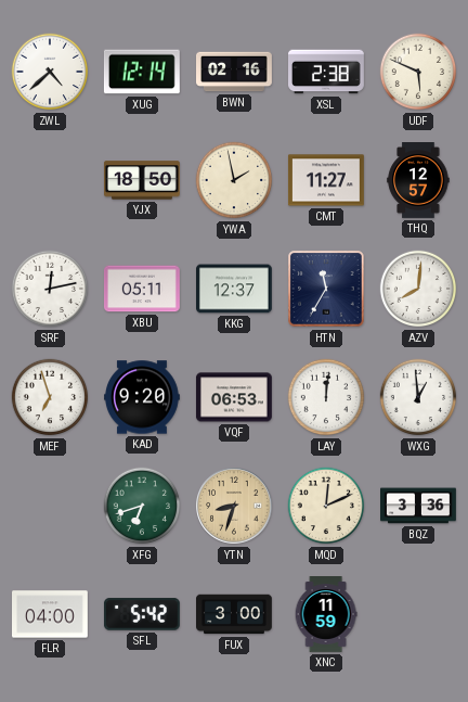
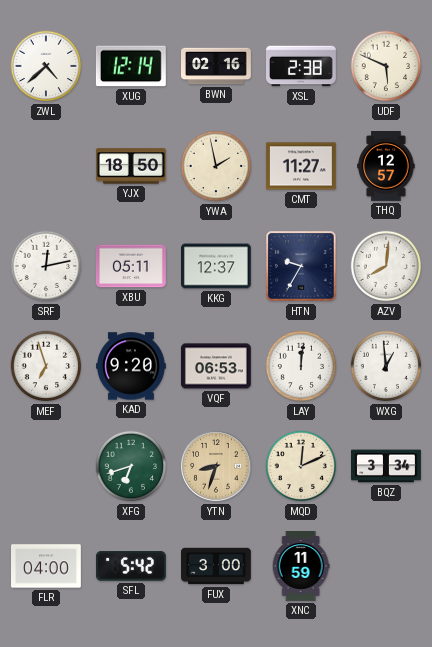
HTN: 11:35 -> 9:35
BQZ: 3:36 -> 3:34
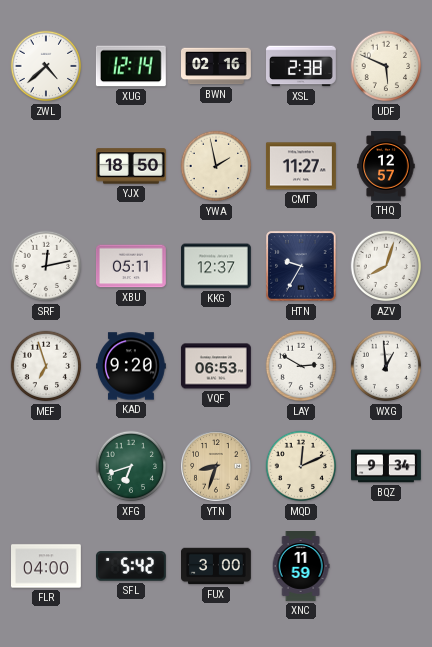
AZV: 8:01 -> 8:03
LAY: 12:01 -> 2:50
BQZ: 3:34 -> 9:34
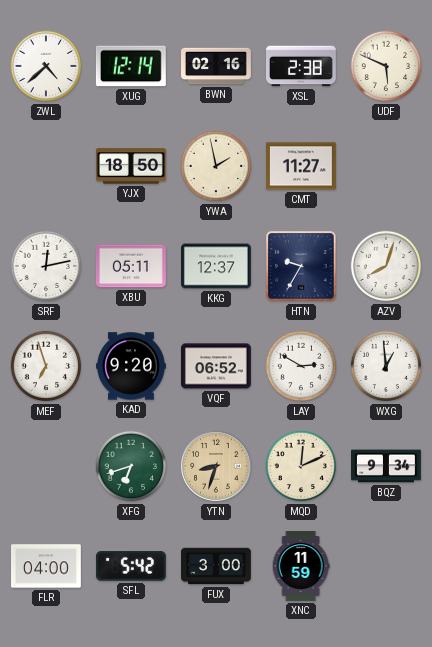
THQ: 12:57 -> none
VQF: 06:53 -> 06:52
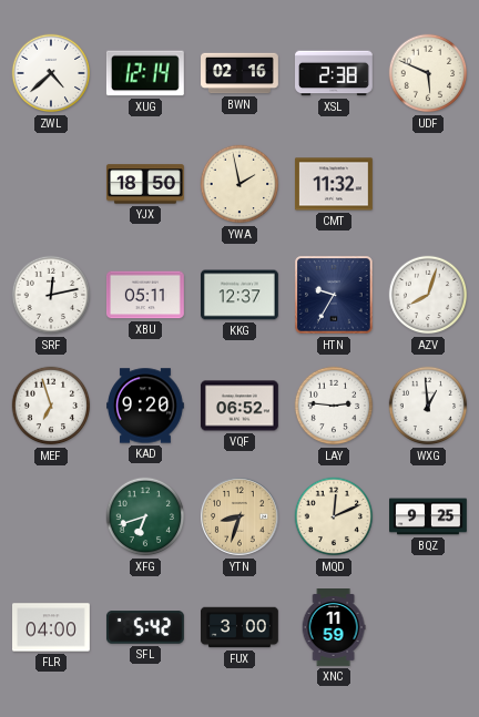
CMT: 11:27 -> 11:32
LAY: 2:50 -> 2:46
BQZ: 9:34 -> 9:25
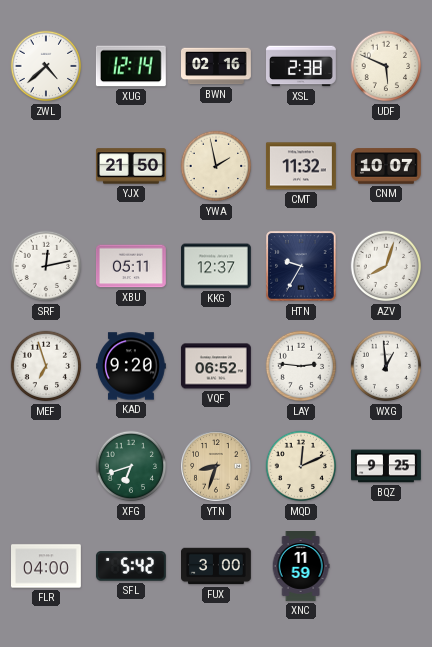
YJX: 18:50 -> 21:50
CNM: none -> 10:07
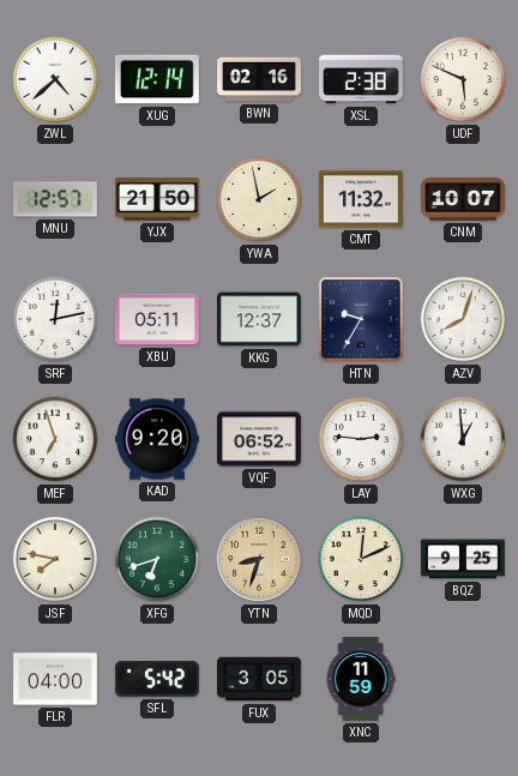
MNU: none -> 12:57
JSF: none -> 7:47
FUX: 3:00 -> 3:05
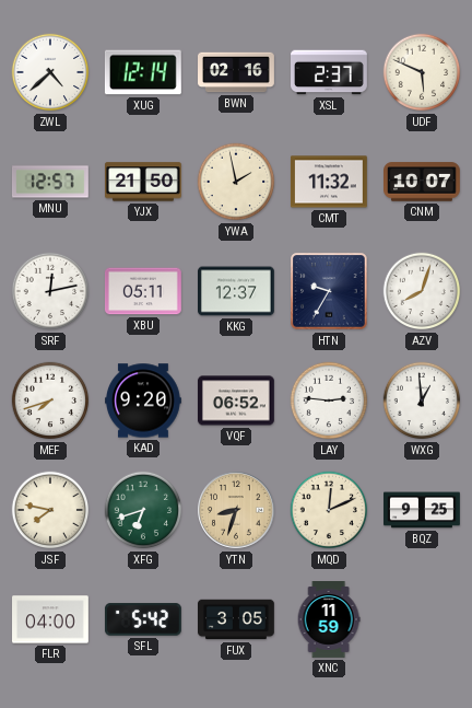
XSL: 2:38 -> 2:37
MEF: 6:57 -> 7:42
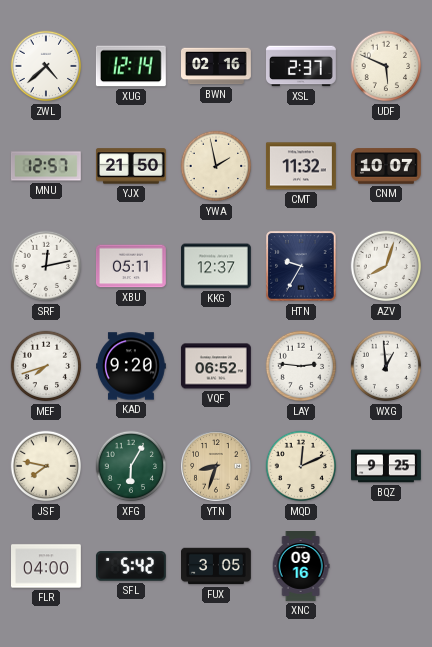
XFG: 6:42 -> 6:05
XNC: 11:59 -> 09:16
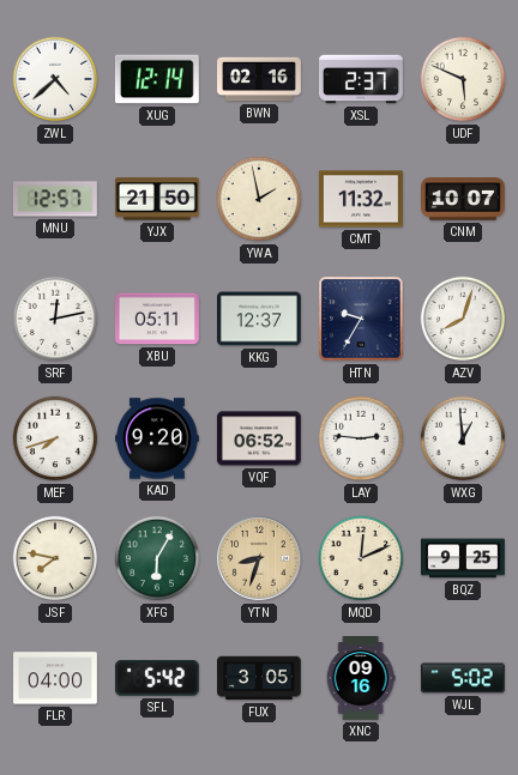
WJL: none -> 5:02
